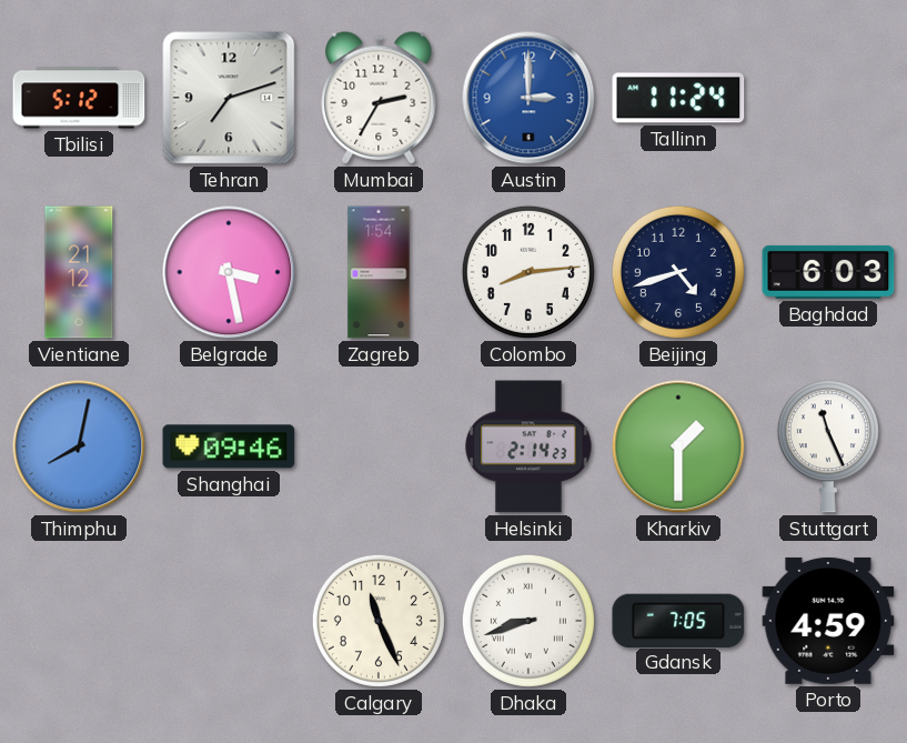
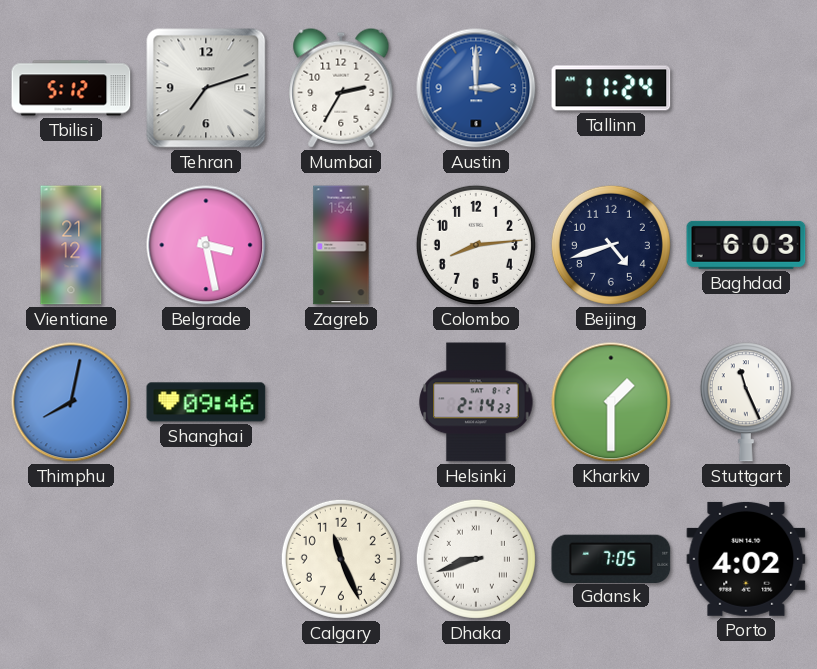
Porto: 4:59 -> 4:02
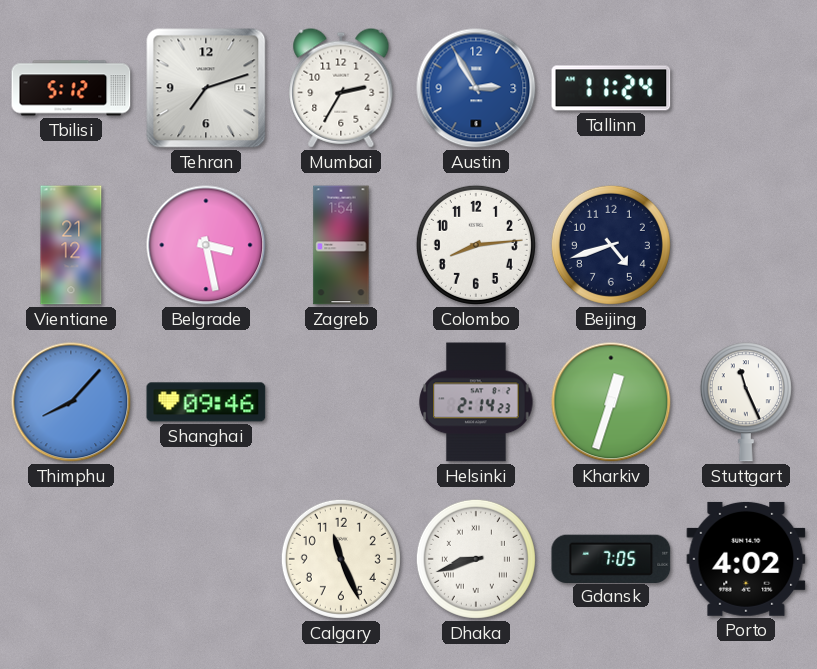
Austin: 3:00 -> 2:55
Baghdad: 6:03 -> none
Thimphu: 8:02 -> 8:07
Kharkiv: 1:30 -> 12:33
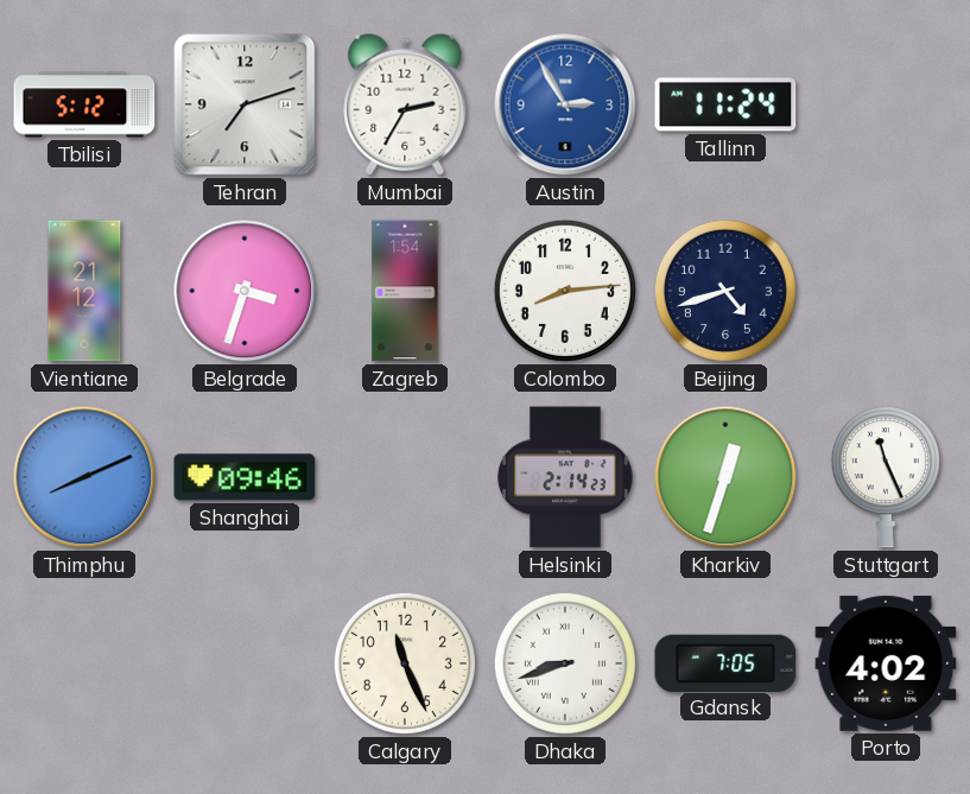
Belgrade: 3:28 -> 3:33
Thimphu: 8:07 -> 8:11
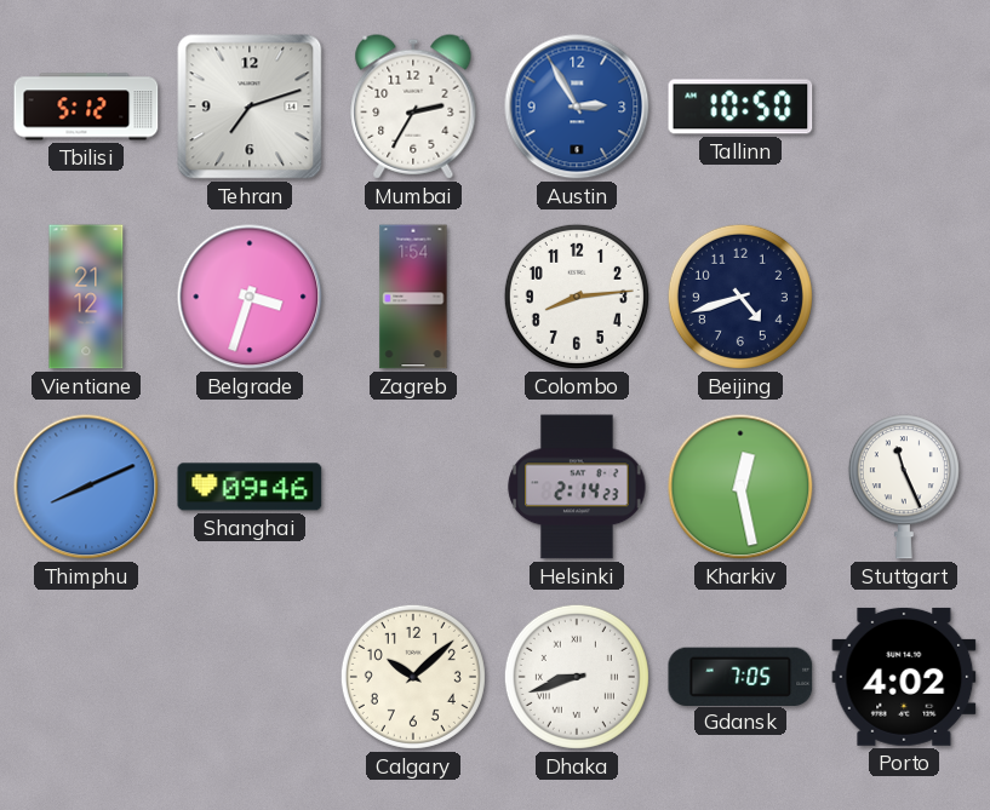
Tallinn: 11:24 -> 10:50
Kharkiv: 12:33 -> 12:28
Calgary: 11:26 -> 10:08
